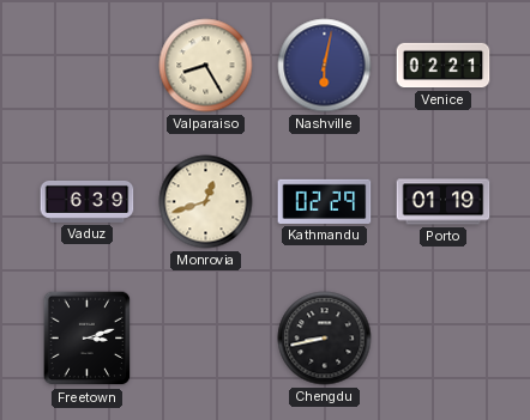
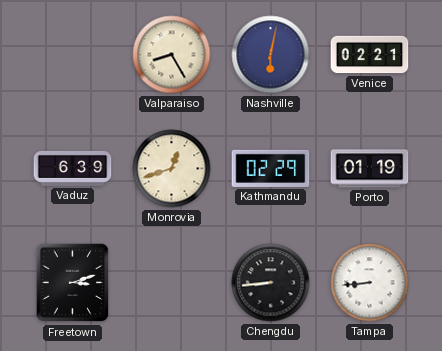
Chengdu: 8:43 -> 8:44
Tampa: none -> 8:44
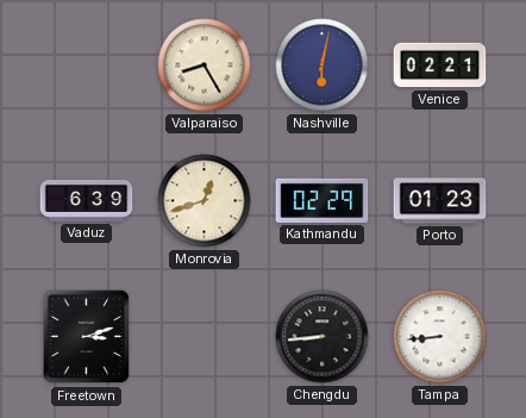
Porto: 01:19 -> 01:23
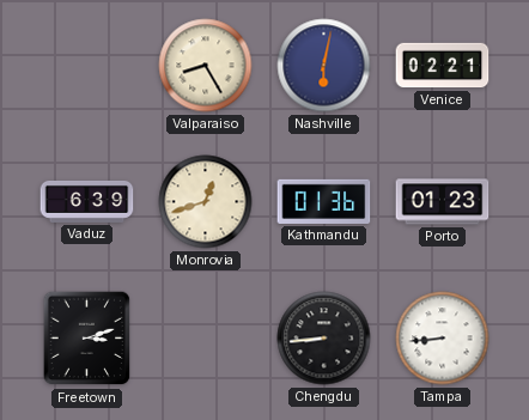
Kathmandu: 02:29 -> 01:36
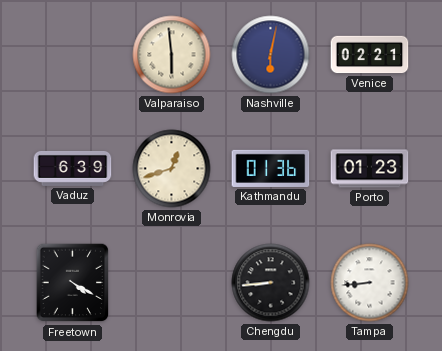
Valparaiso: 8:25 -> 5:59
Freetown: 3:12 -> 4:20
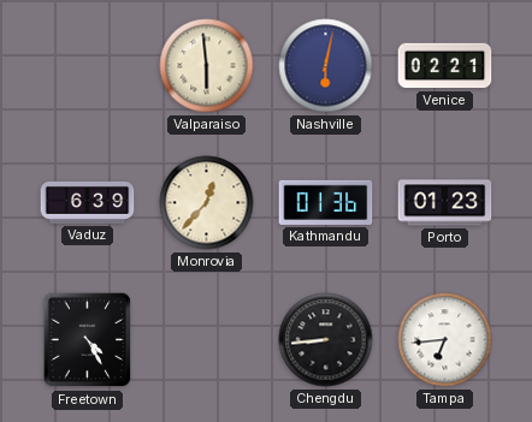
Monrovia: 12:42 -> 12:37
Freetown: 4:20 -> 4:25
Tampa: 8:44 -> 6:44
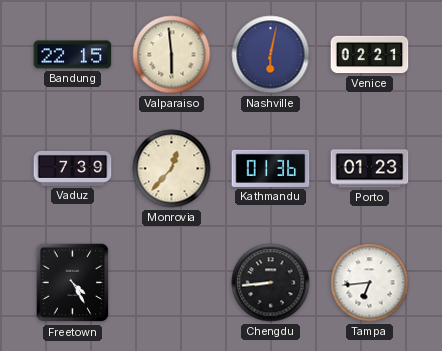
Bandung: none -> 22:15
Vaduz: 6:39 -> 7:39
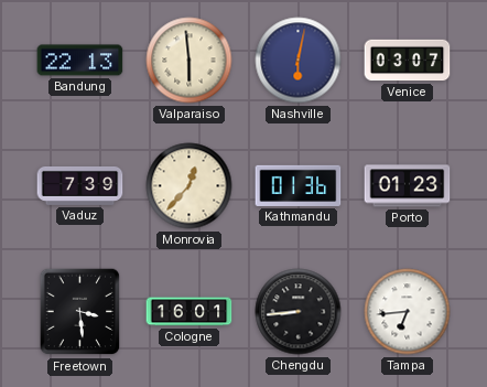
Bandung: 22:15 -> 22:13
Venice: 02:21 -> 03:07
Freetown: 4:25 -> 3:29
Cologne: none -> 16:01
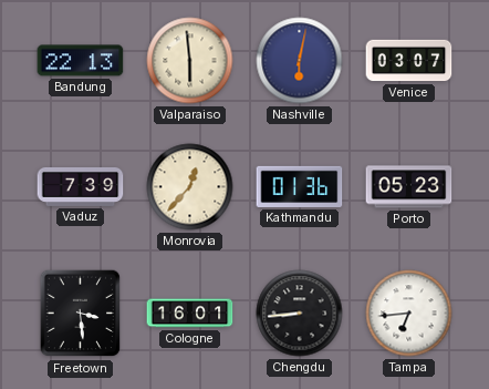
Porto: 01:23 -> 05:23
